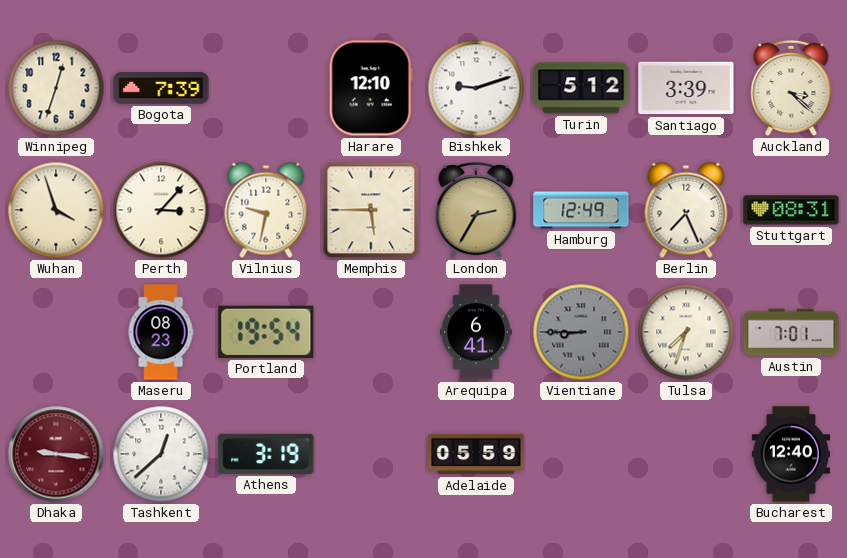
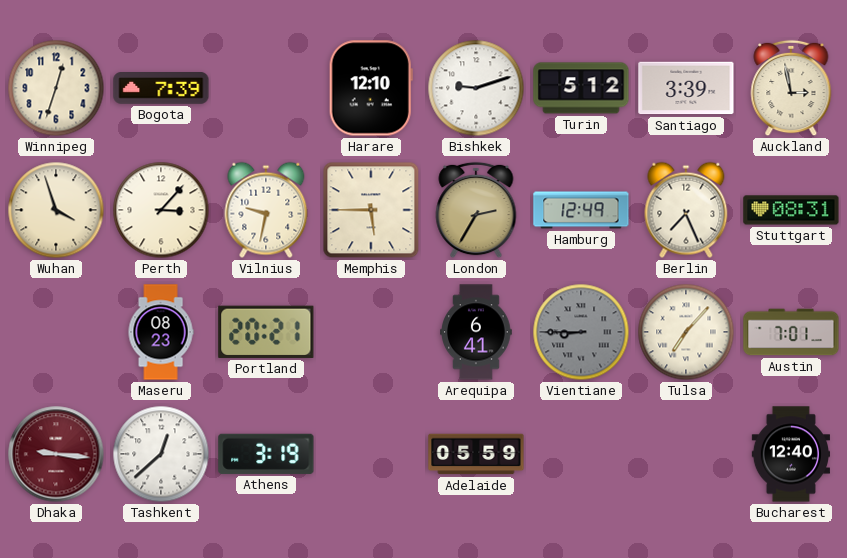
Auckland: 3:22 -> 2:58
Portland: 19:54 -> 20:21
Tulsa: 7:33 -> 7:07
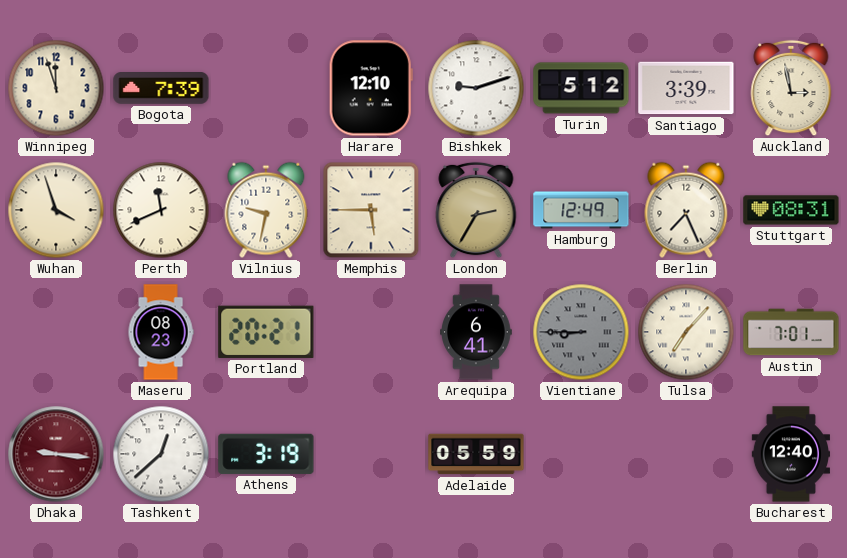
Winnipeg: 12:33 -> 11:57
Perth: 3:07 -> 11:41
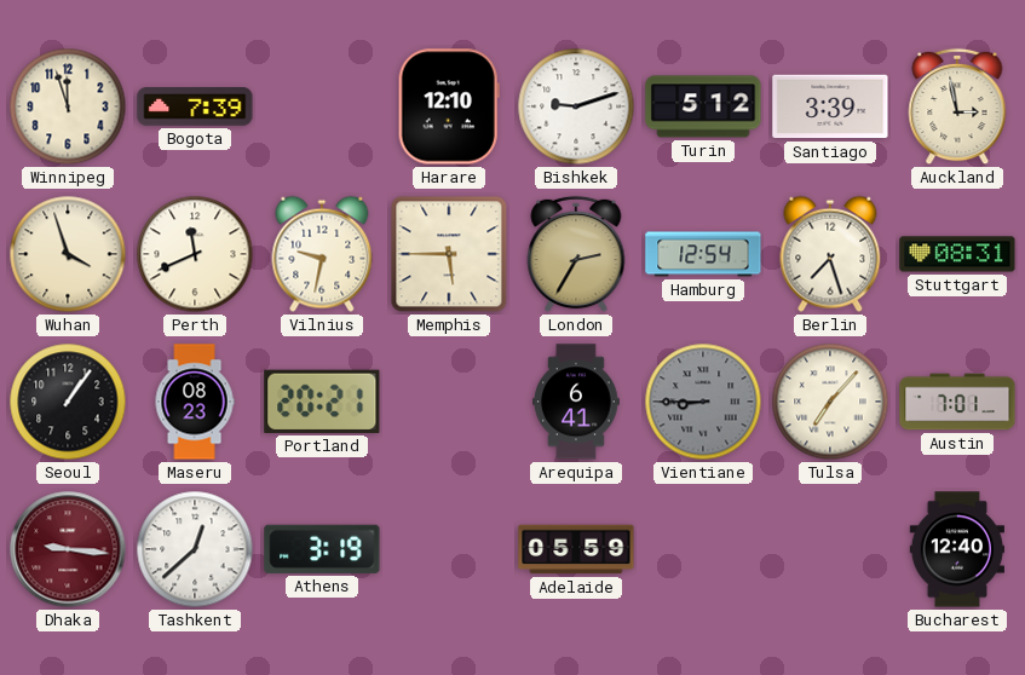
Hamburg: 12:49 -> 12:54
Berlin: 7:26 -> 7:27
Seoul: none -> 1:06
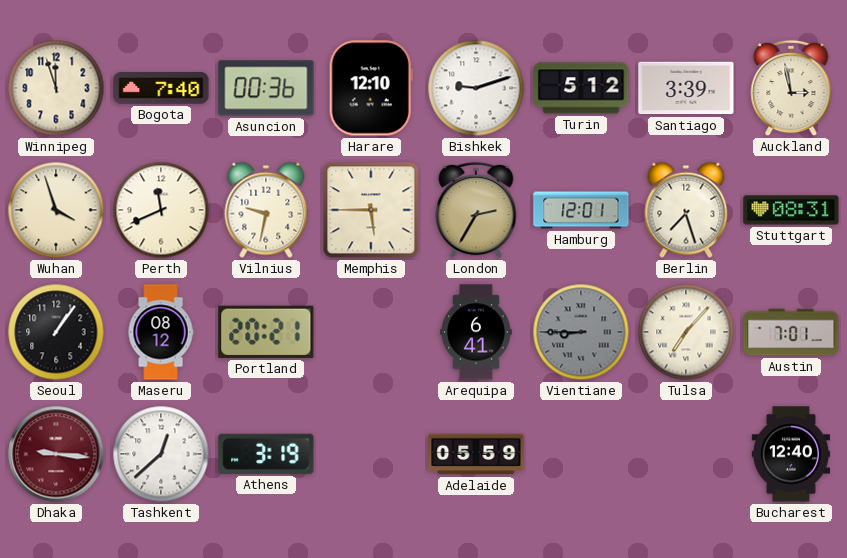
Bogota: 7:39 -> 7:40
Asuncion: none -> 00:36
Hamburg: 12:54 -> 12:01
Maseru: 08:23 -> 08:12
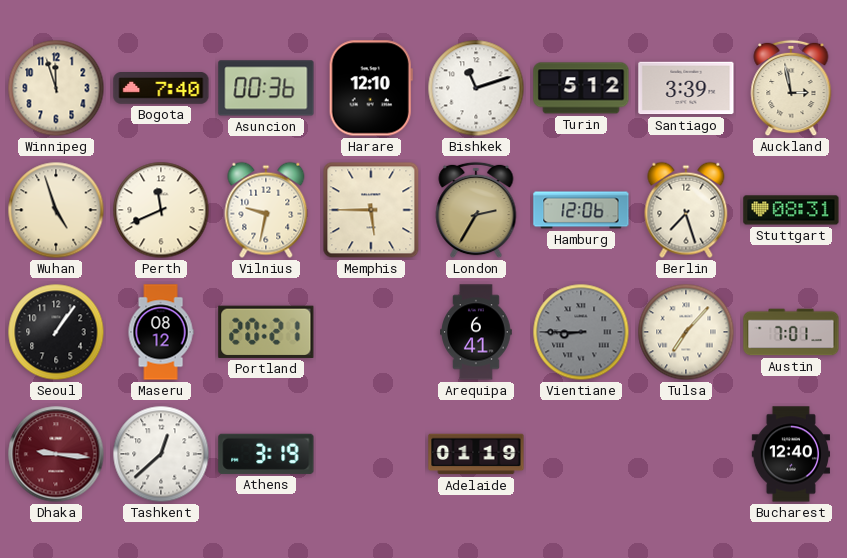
Bishkek: 9:12 -> 11:12
Wuhan: 3:57 -> 4:57
Hamburg: 12:01 -> 12:06
Adelaide: 05:59 -> 01:19
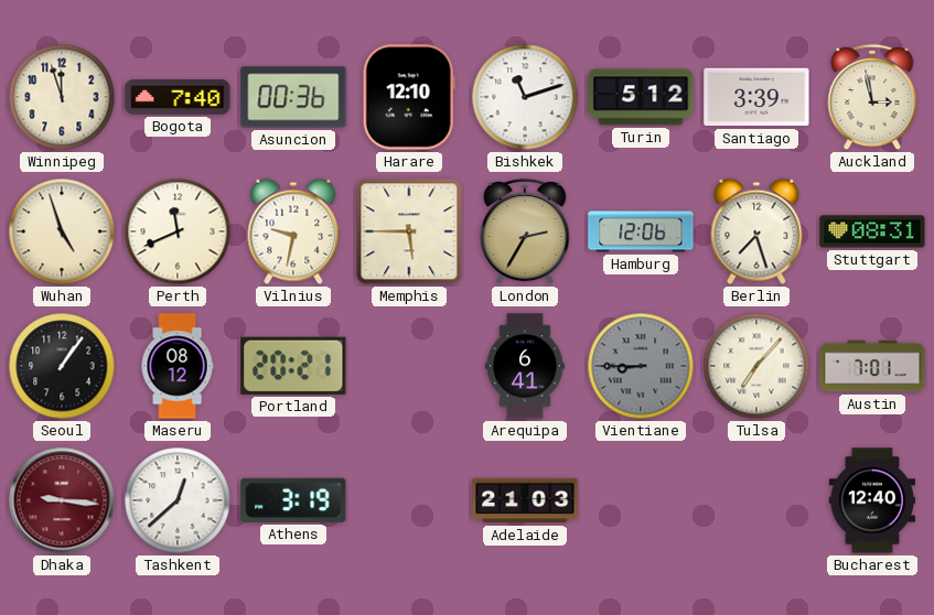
Adelaide: 01:19 -> 21:03
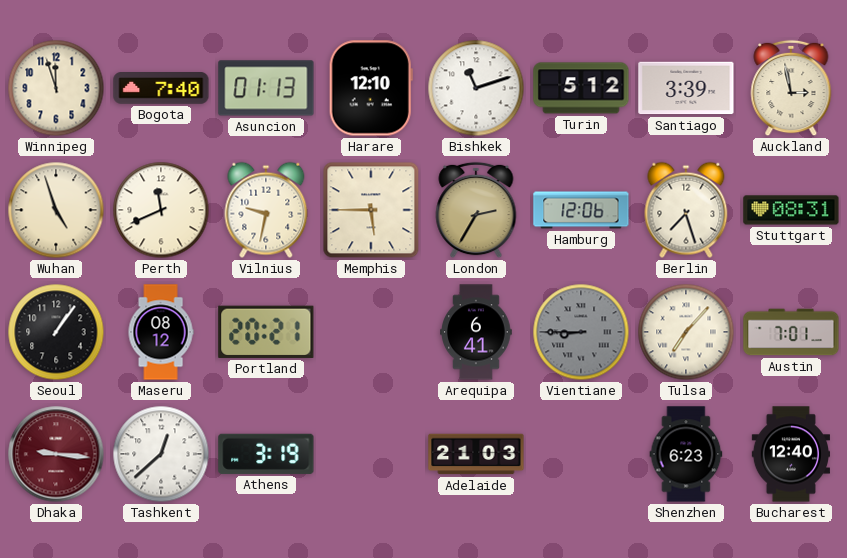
Asuncion: 00:36 -> 01:13
Shenzhen: none -> 6:23
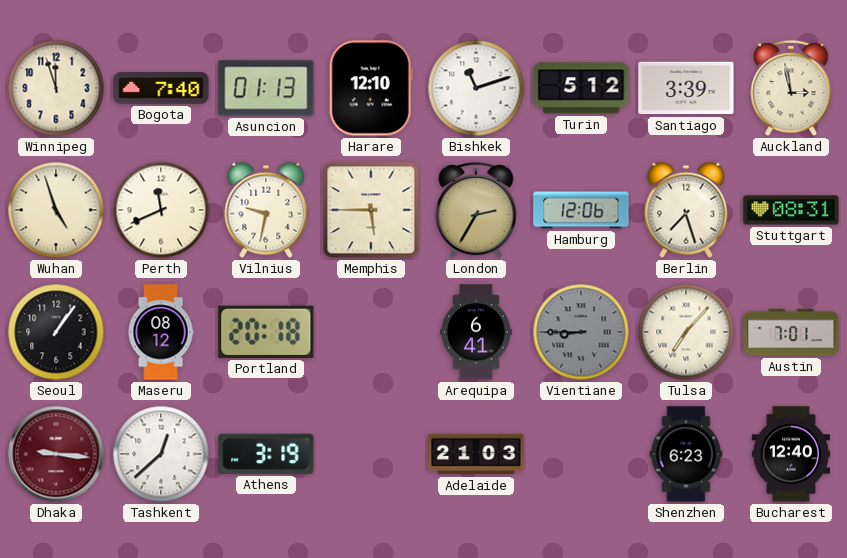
Portland: 20:21 -> 20:18
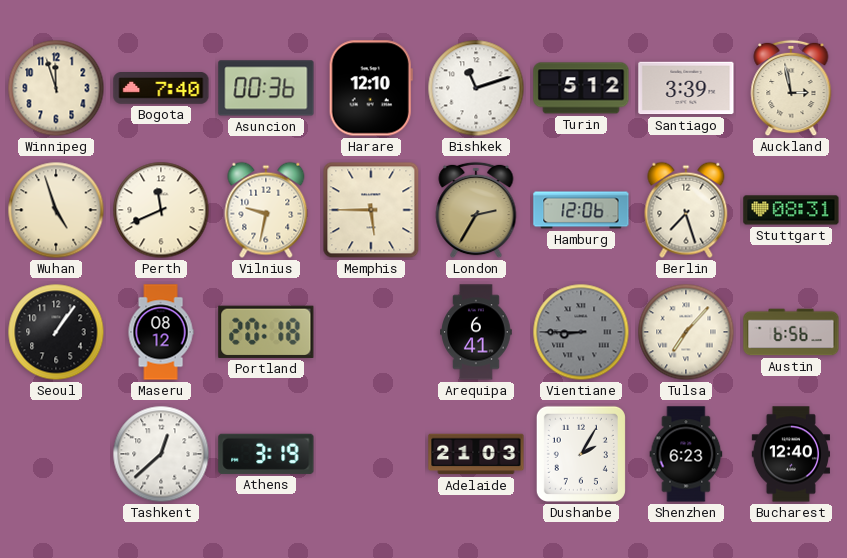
Asuncion: 01:13 -> 00:36
Austin: 7:01 -> 6:56
Dhaka: 9:16 -> none
Dushanbe: none -> 2:05
